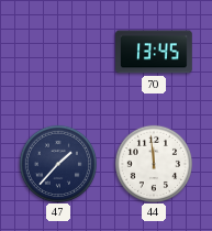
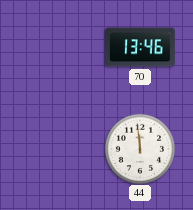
70: 13:45 -> 13:46
47: 1:37 -> none
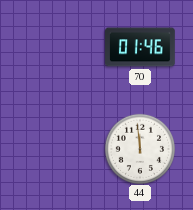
70: 13:46 -> 01:46
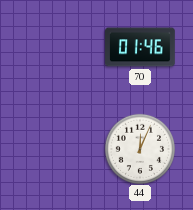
44: 11:59 -> 12:04
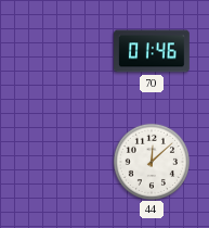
44: 12:04 -> 12:08
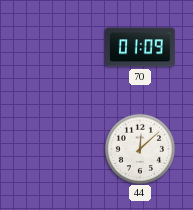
70: 01:46 -> 01:09
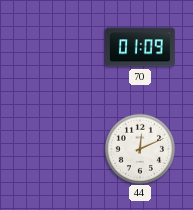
44: 12:08 -> 12:11
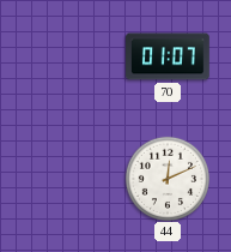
70: 01:09 -> 01:07
